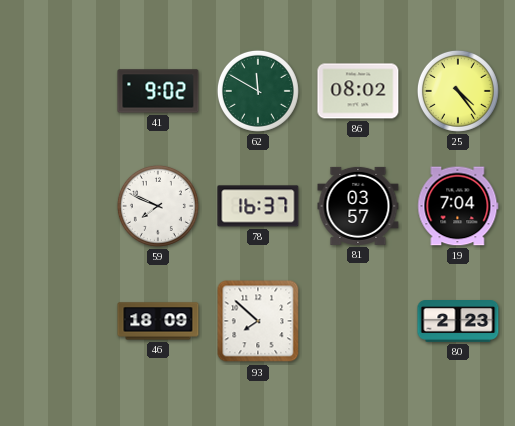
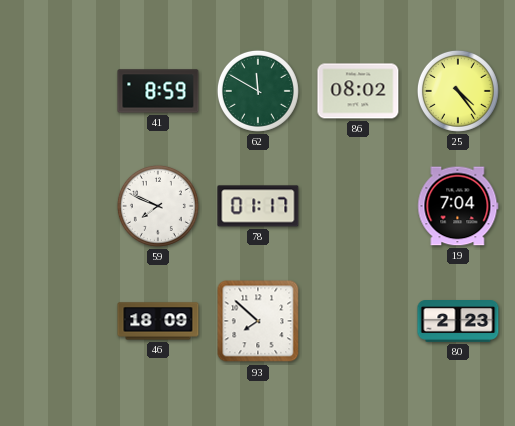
41: 9:02 -> 8:59
78: 16:37 -> 01:17
81: 03:57 -> none
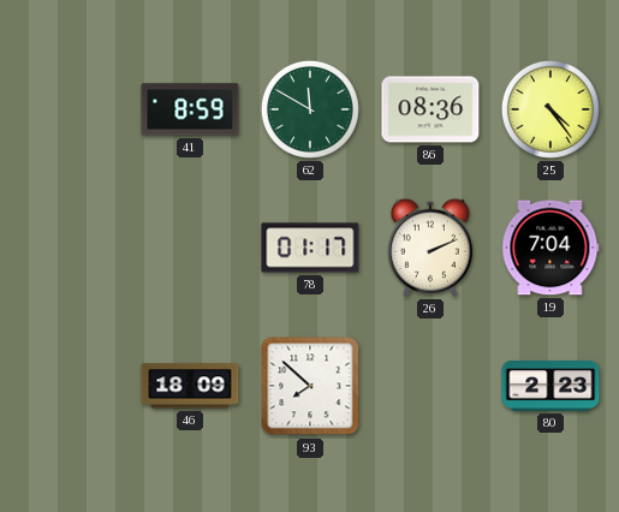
86: 08:02 -> 08:36
59: 7:49 -> none
26: none -> 2:11
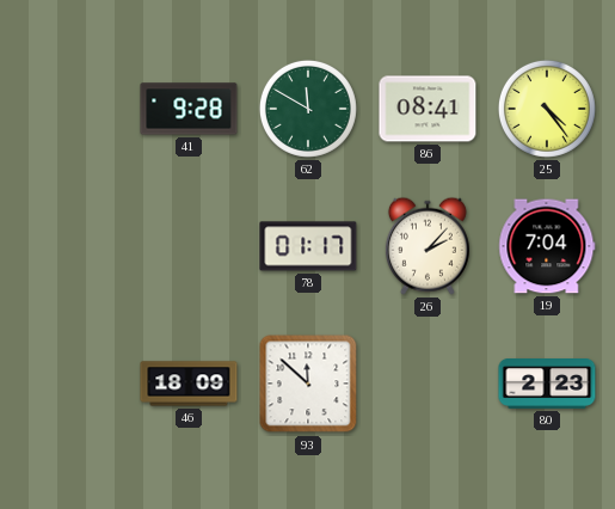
41: 8:59 -> 9:28
86: 08:36 -> 08:41
26: 2:11 -> 2:07
93: 7:52 -> 11:52
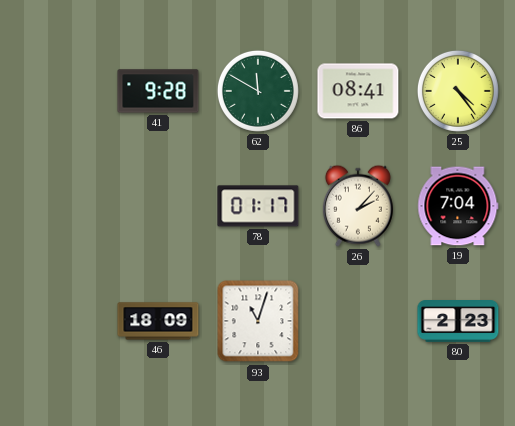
93: 11:52 -> 11:03
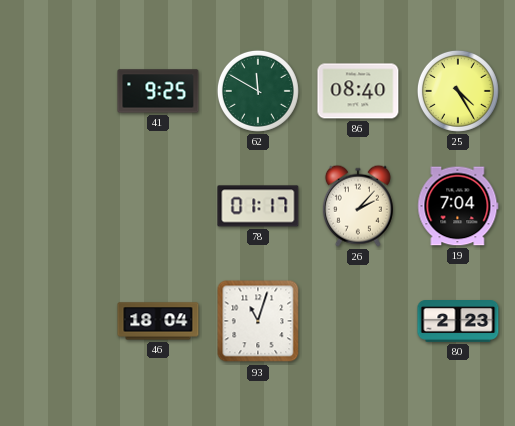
41: 9:28 -> 9:25
86: 08:41 -> 08:40
25: 4:24 -> 4:25
46: 18:09 -> 18:04
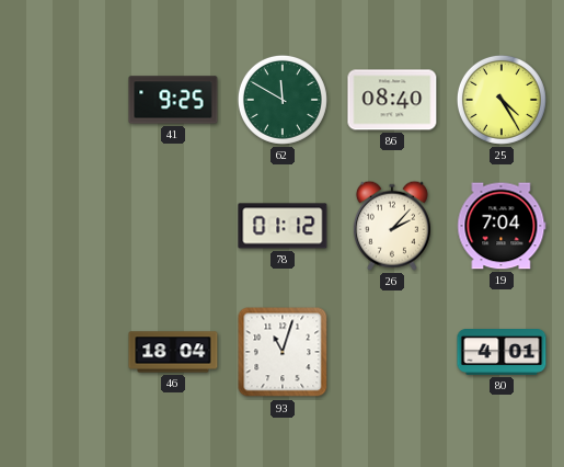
78: 01:17 -> 01:12
80: 2:23 -> 4:01
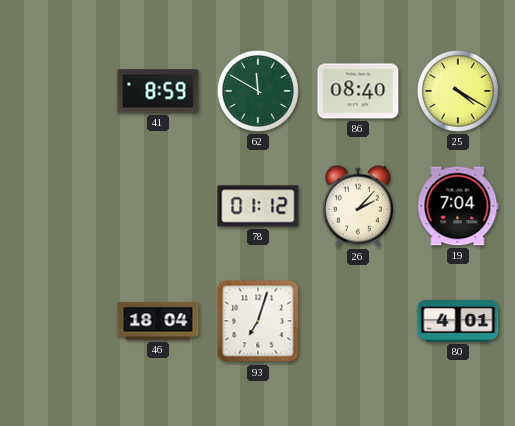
41: 9:25 -> 8:59
25: 4:25 -> 4:20
93: 11:03 -> 7:03
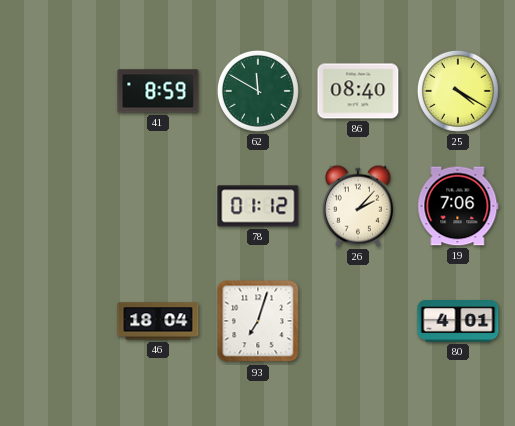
19: 7:04 -> 7:06
